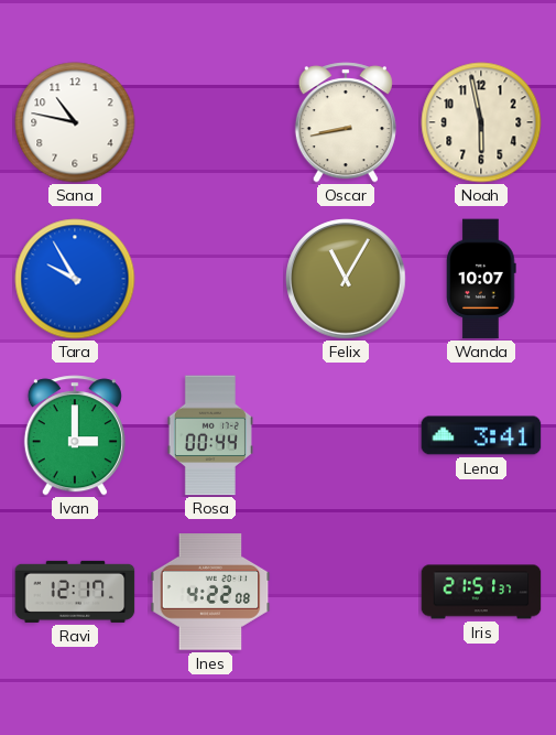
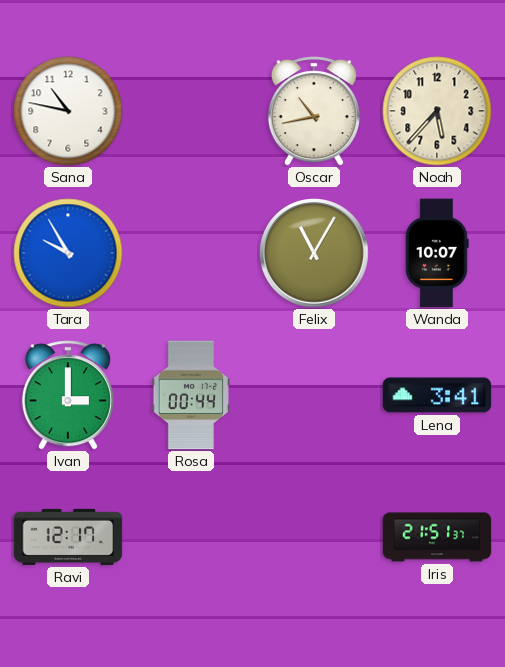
Oscar: 8:43 -> 10:43
Noah: 5:58 -> 5:37
Ines: 4:22 -> none
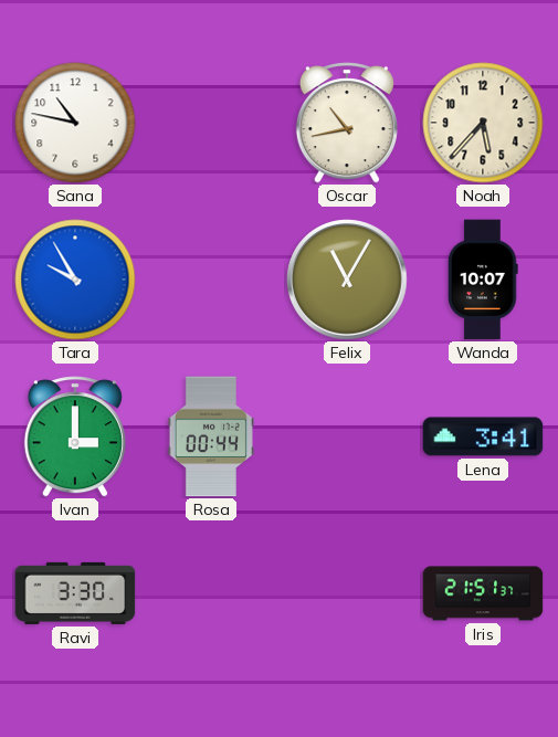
Ravi: 12:17 -> 3:30
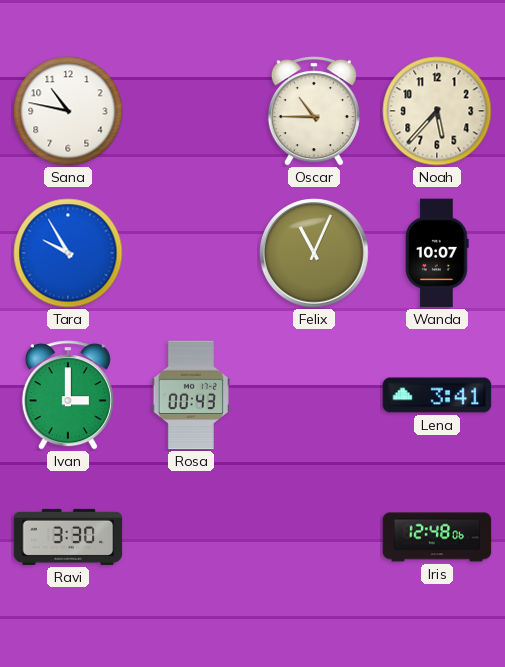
Oscar: 10:43 -> 10:45
Felix: 11:05 -> 11:04
Rosa: 00:44 -> 00:43
Iris: 21:51 -> 12:48
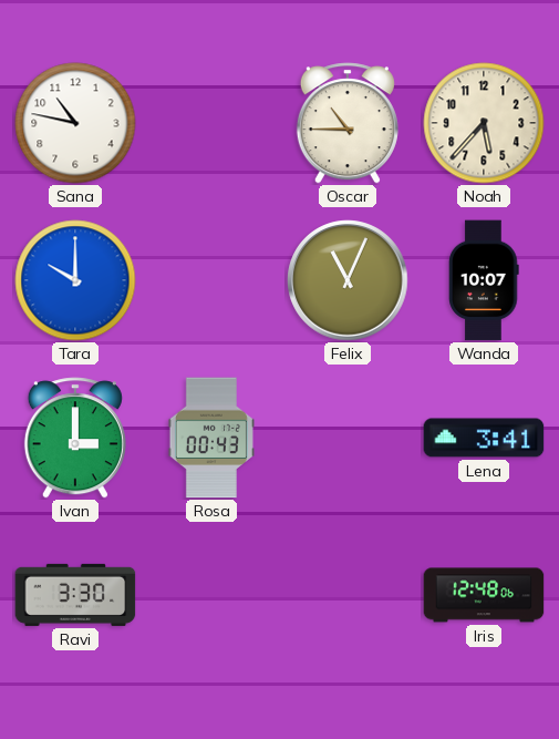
Tara: 9:55 -> 10:00
